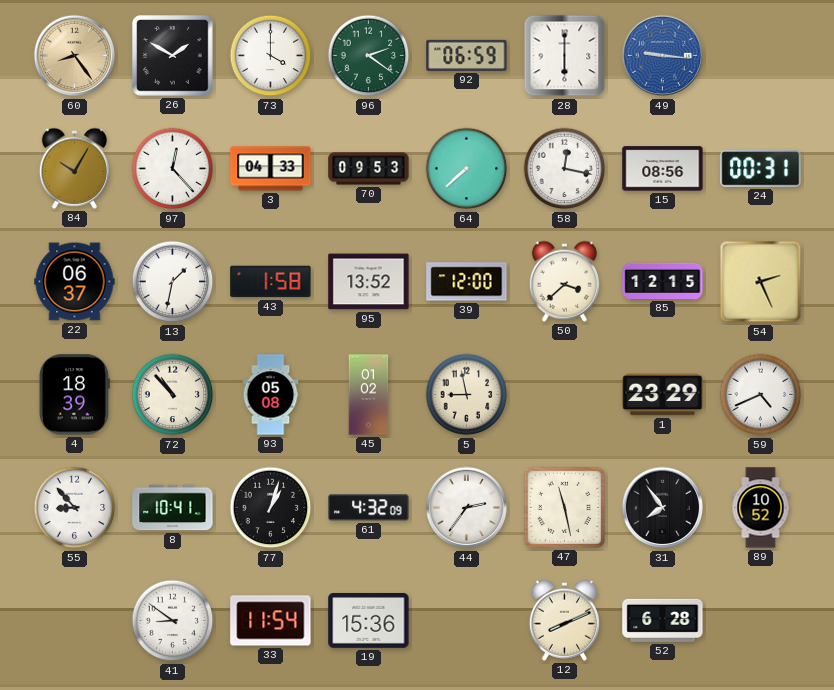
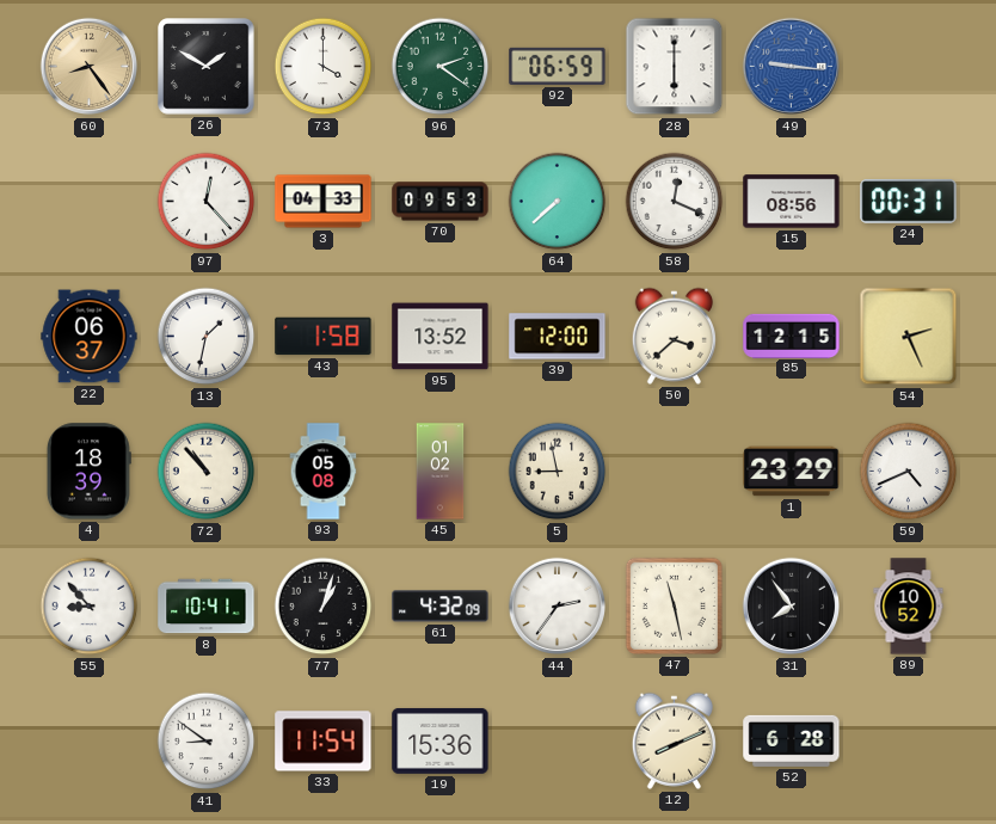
84: 10:05 -> none
58: 12:17 -> 12:19
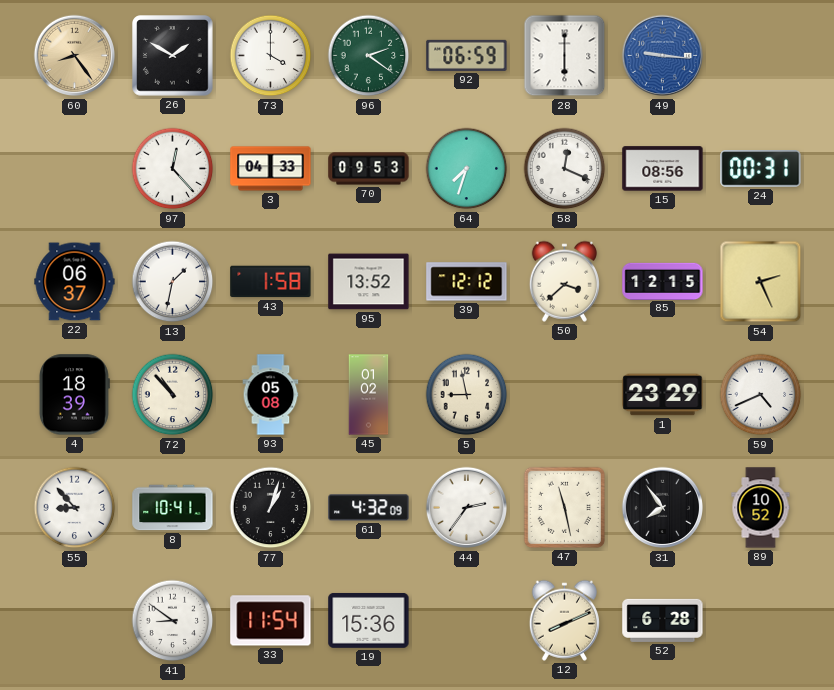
64: 7:38 -> 7:33
39: 12:00 -> 12:12
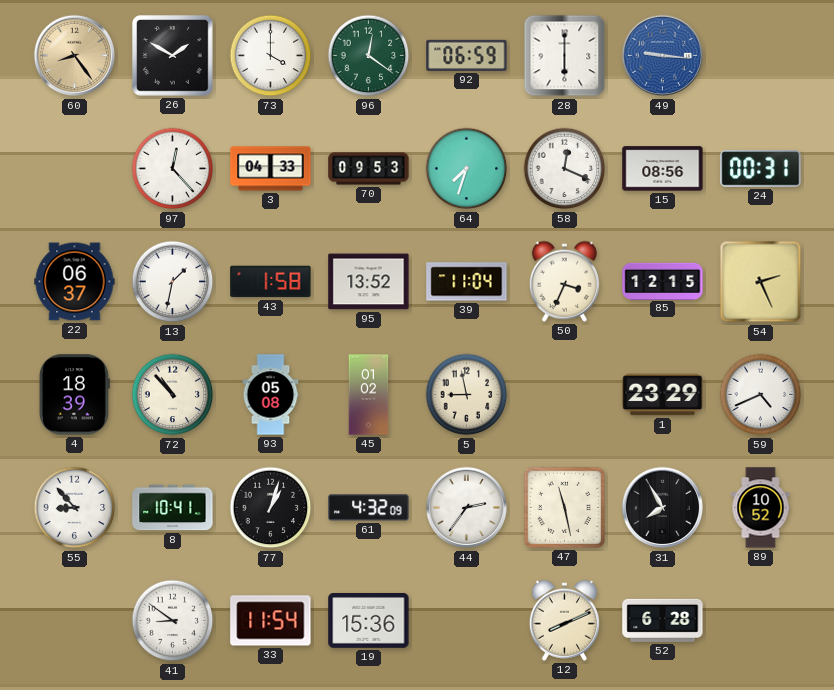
96: 2:21 -> 12:21
39: 12:12 -> 11:04
50: 3:38 -> 3:34
31: 7:54 -> 7:55
